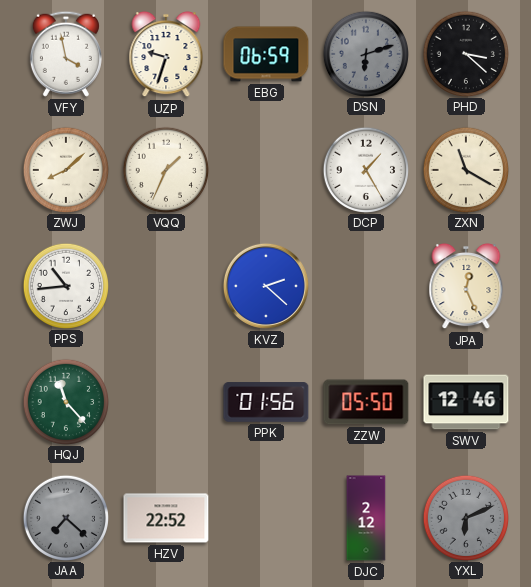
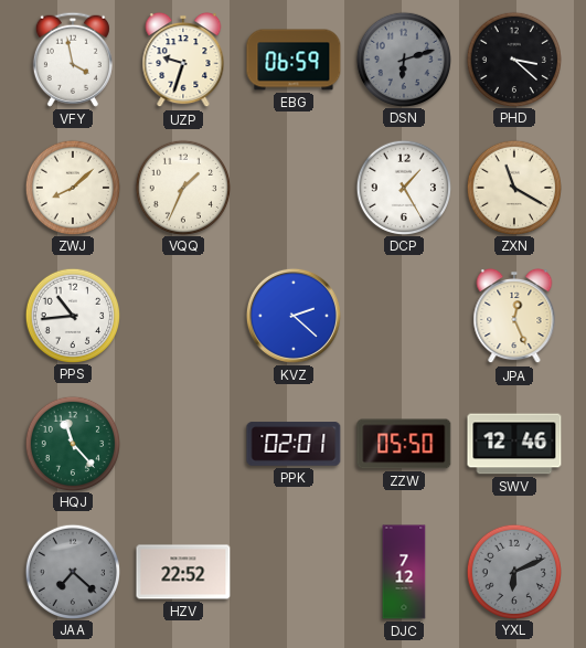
PPK: 01:56 -> 02:01
DJC: 2:12 -> 7:12
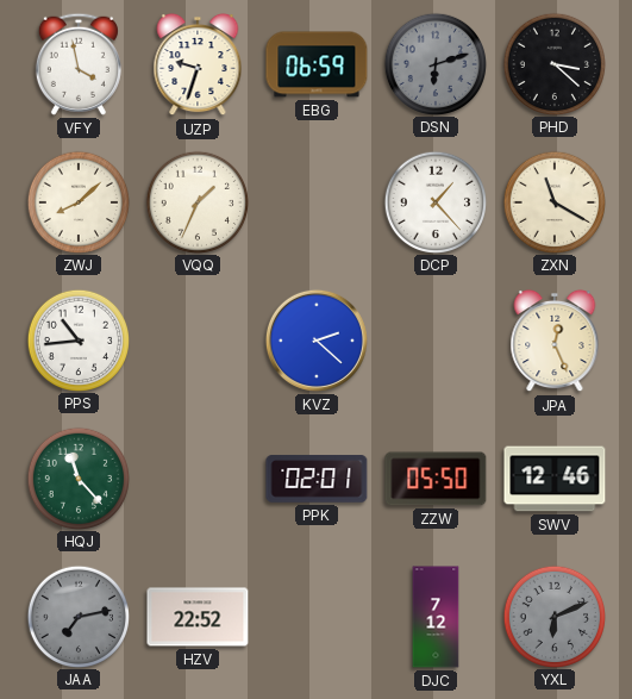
DCP: 1:25 -> 1:23
JAA: 7:22 -> 7:13
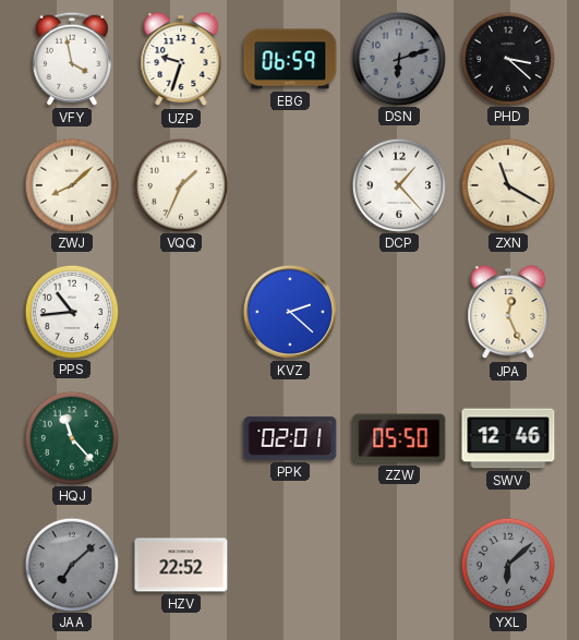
JAA: 7:13 -> 7:08
DJC: 7:12 -> none
YXL: 6:11 -> 6:08
